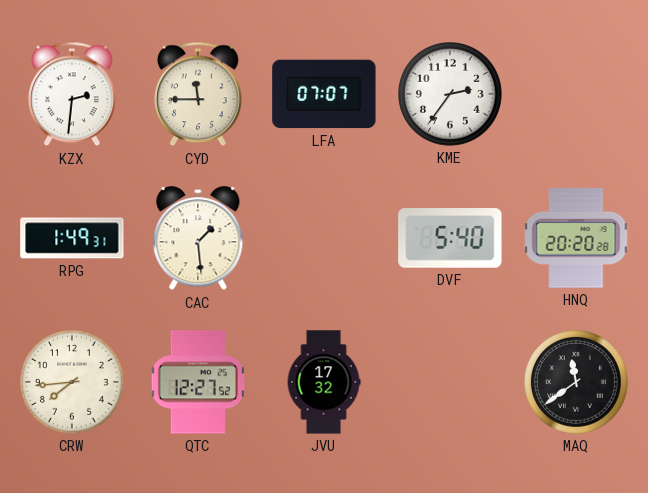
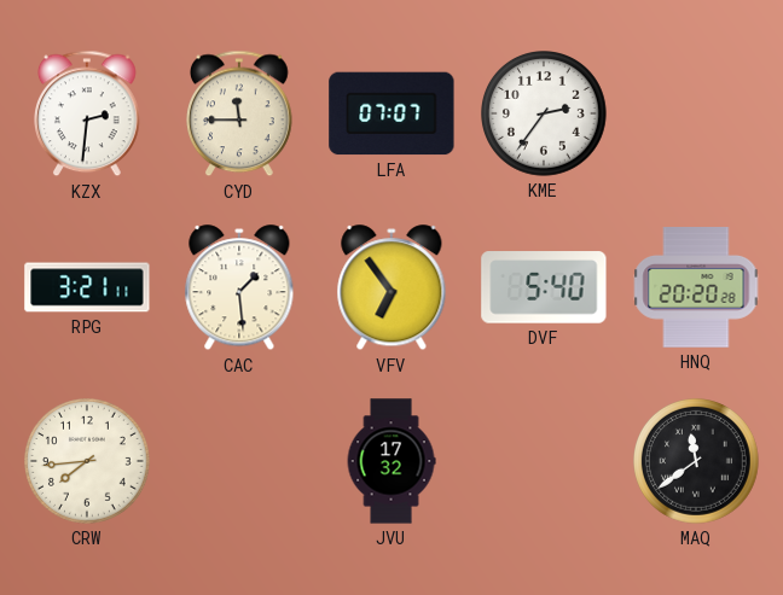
RPG: 1:49 -> 3:21
VFV: none -> 6:54
QTC: 12:27 -> none
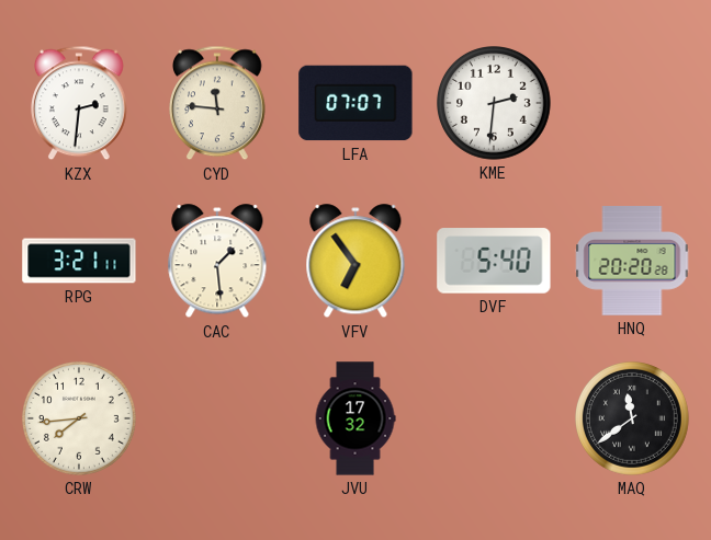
CYD: 11:45 -> 11:46
KME: 2:36 -> 2:31
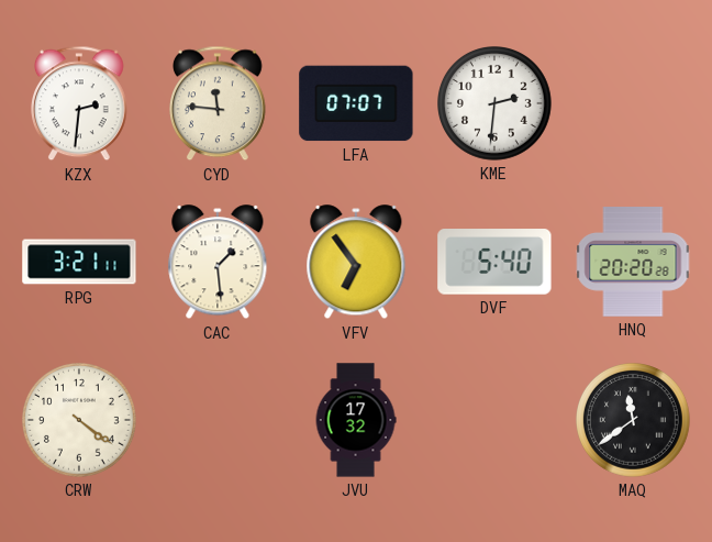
CRW: 7:44 -> 4:21
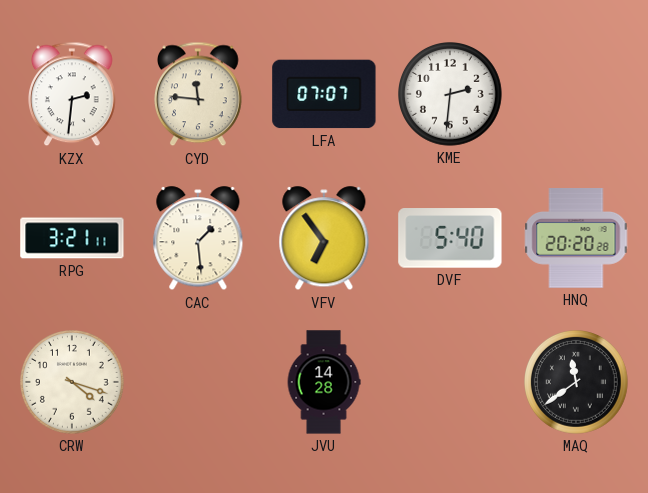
CRW: 4:21 -> 4:18
JVU: 17:32 -> 14:28
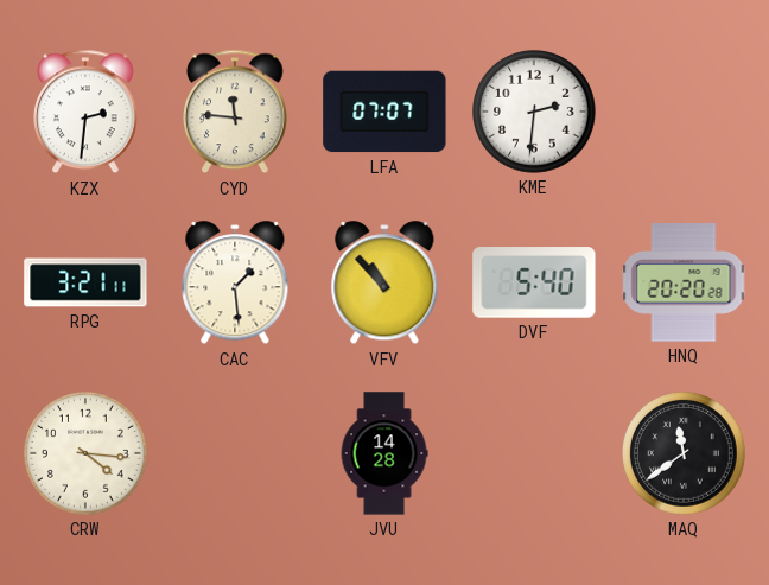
VFV: 6:54 -> 10:53
CRW: 4:18 -> 4:16
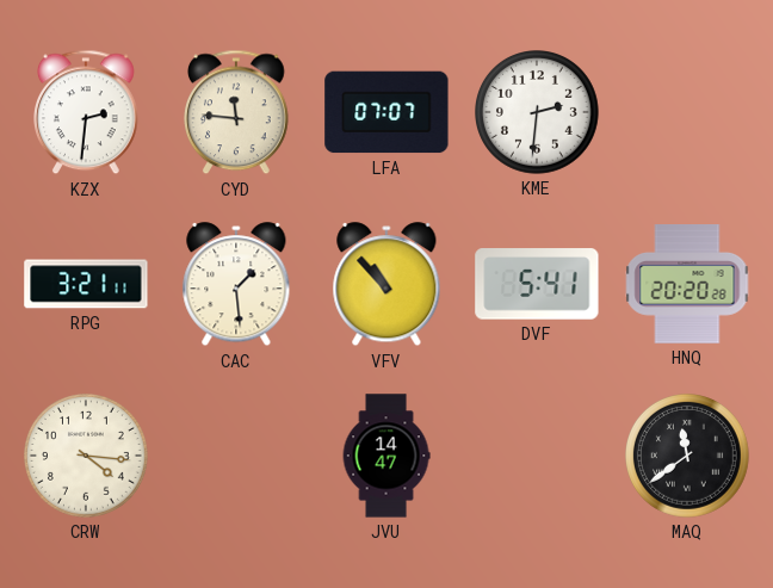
DVF: 5:40 -> 5:41
JVU: 14:28 -> 14:47
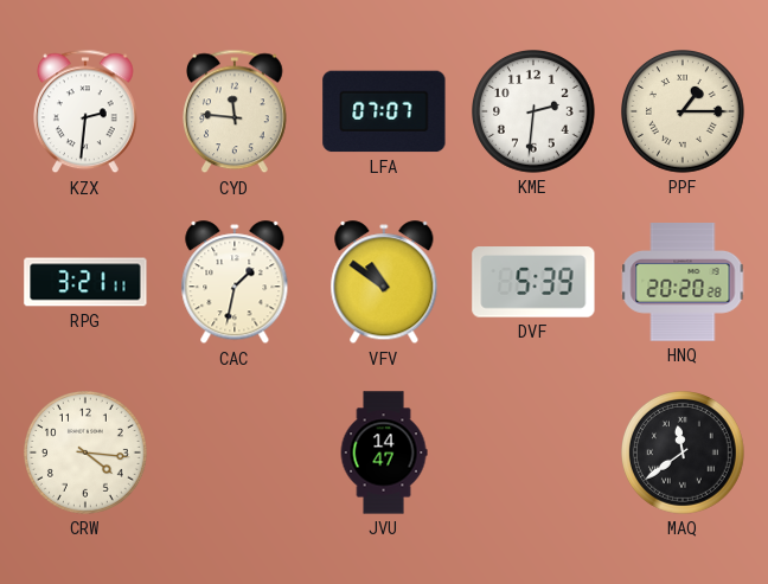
PPF: none -> 1:15
CAC: 1:29 -> 1:32
VFV: 10:53 -> 10:51
DVF: 5:41 -> 5:39
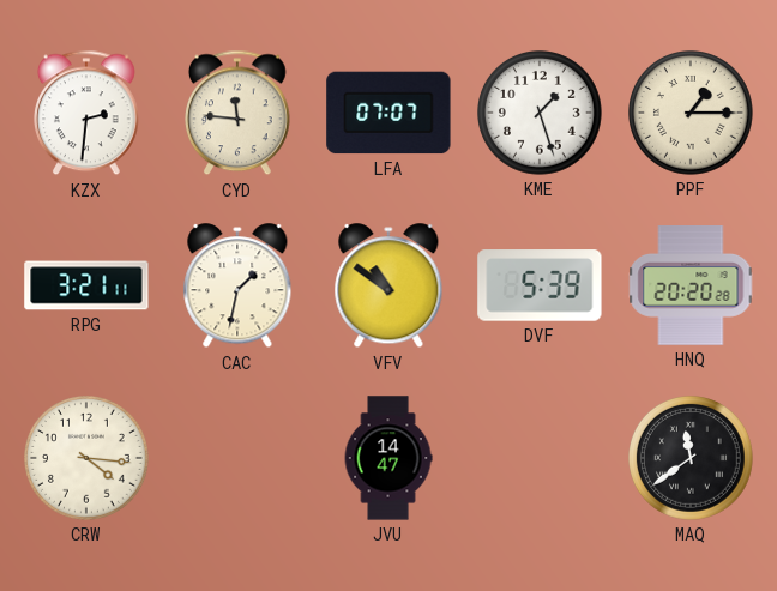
KME: 2:31 -> 1:27
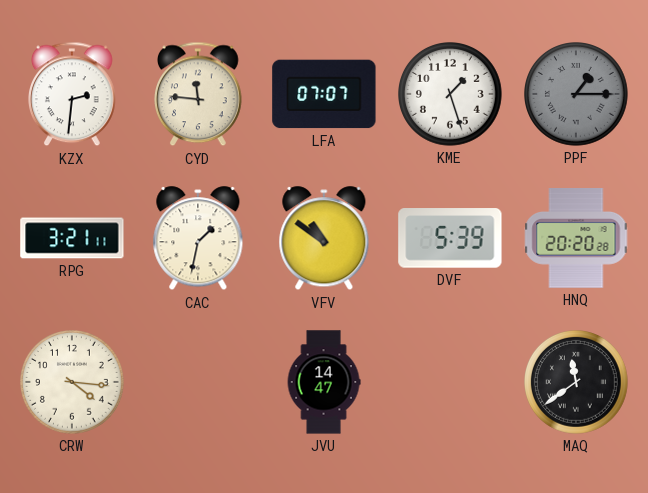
PPF dial: cream -> grey
